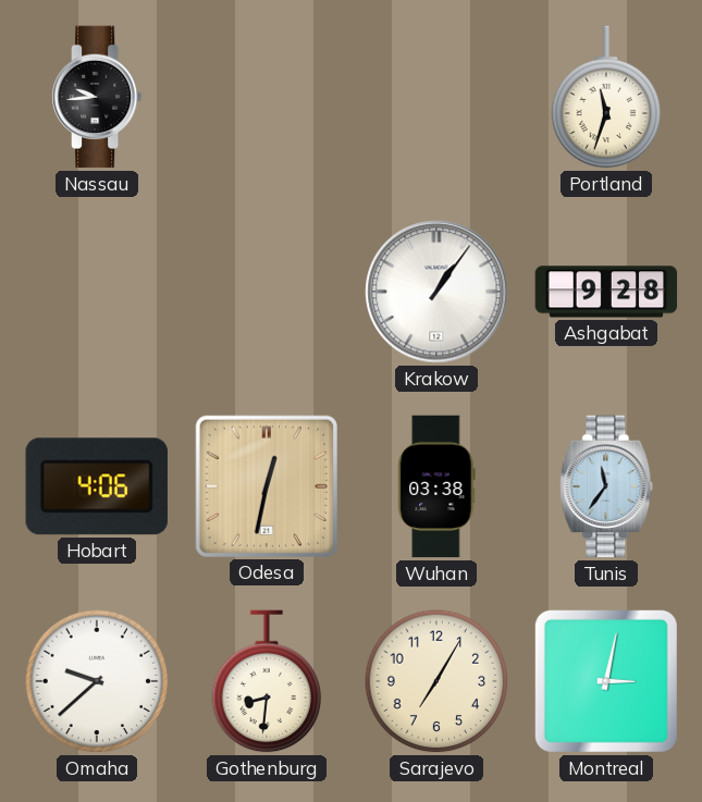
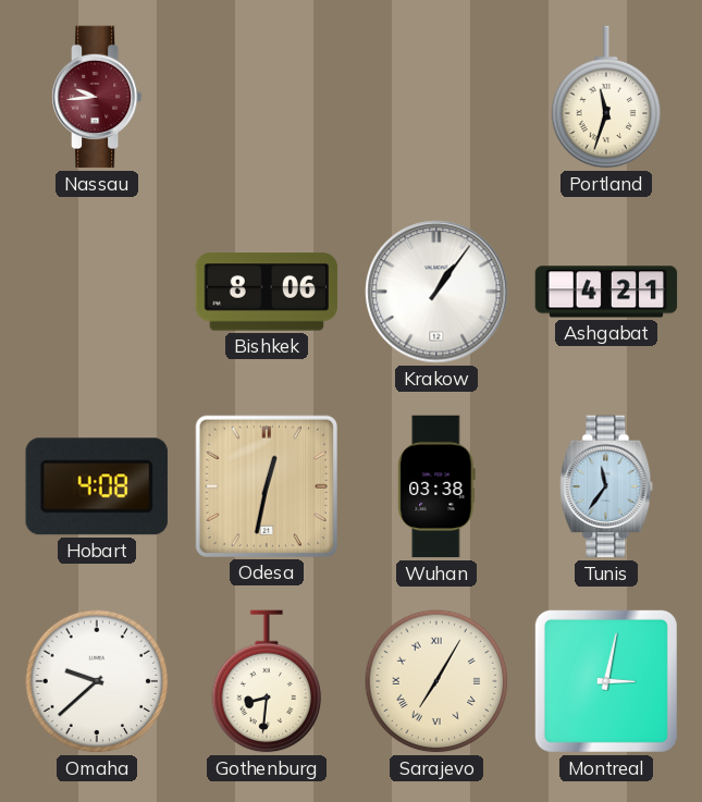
Nassau dial: black -> burgundy
Bishkek: none -> 8:06
Ashgabat: 9:28 -> 4:21
Hobart: 4:06 -> 4:08
Sarajevo numerals: Arabic -> Roman
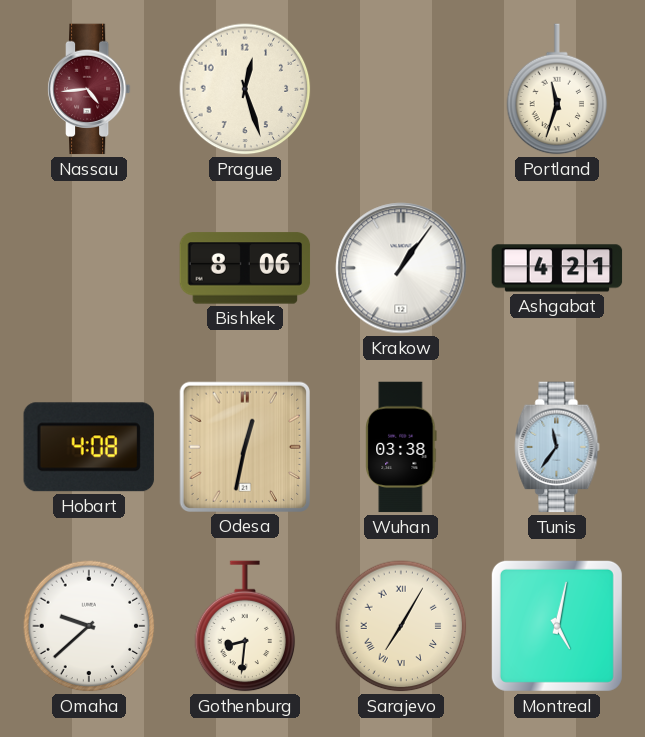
Nassau: 9:44 -> 4:44
Prague: none -> 12:27
Montreal: 3:02 -> 5:02
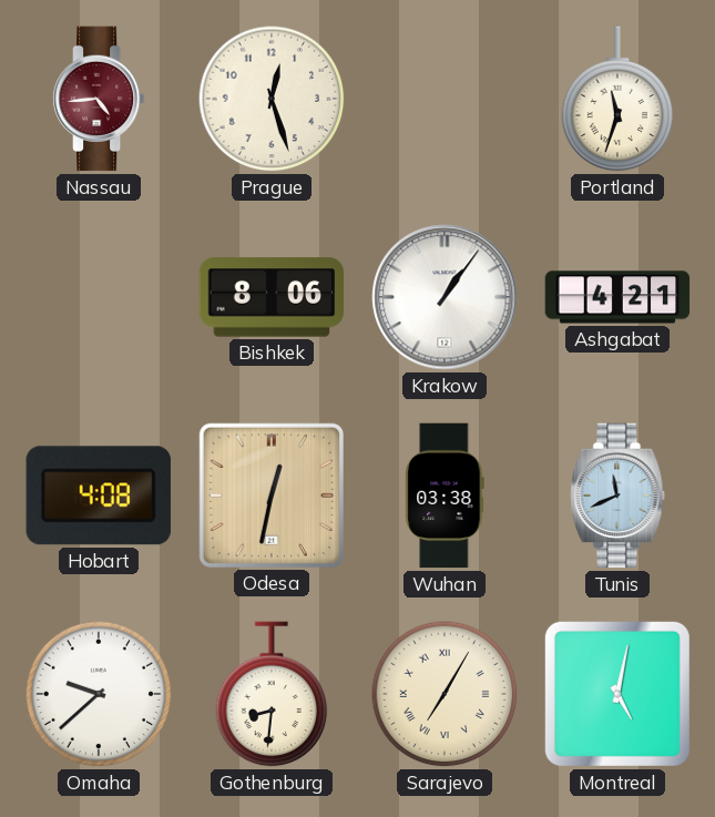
Tunis: 11:36 -> 11:41
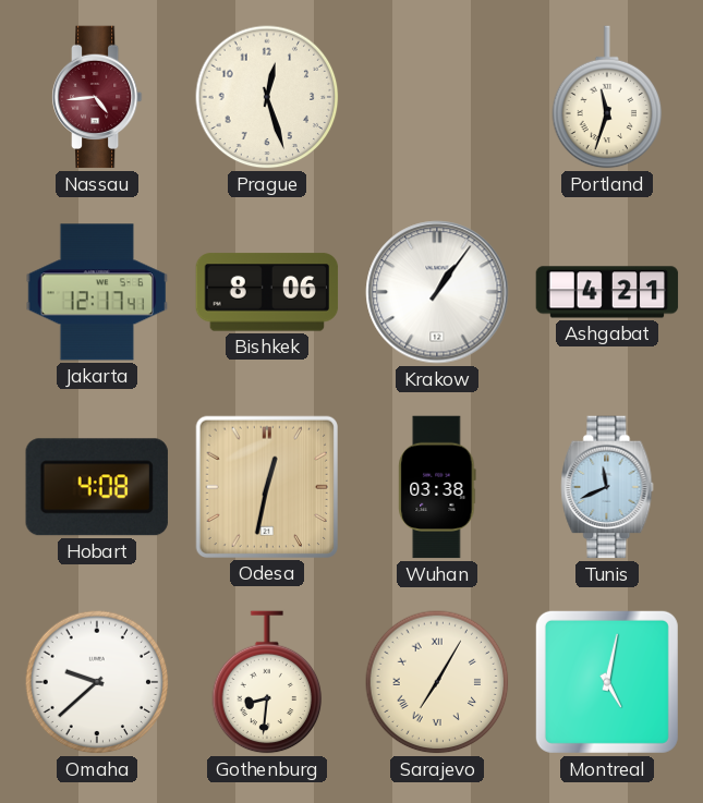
Jakarta: none -> 12:17
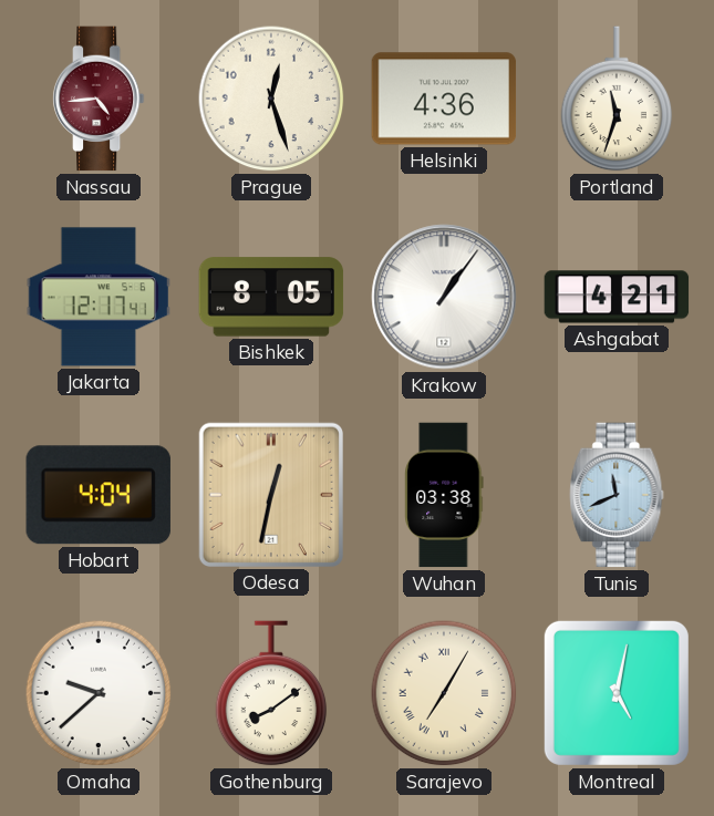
Helsinki: none -> 4:36
Bishkek: 8:06 -> 8:05
Hobart: 4:08 -> 4:04
Gothenburg: 8:31 -> 8:09
